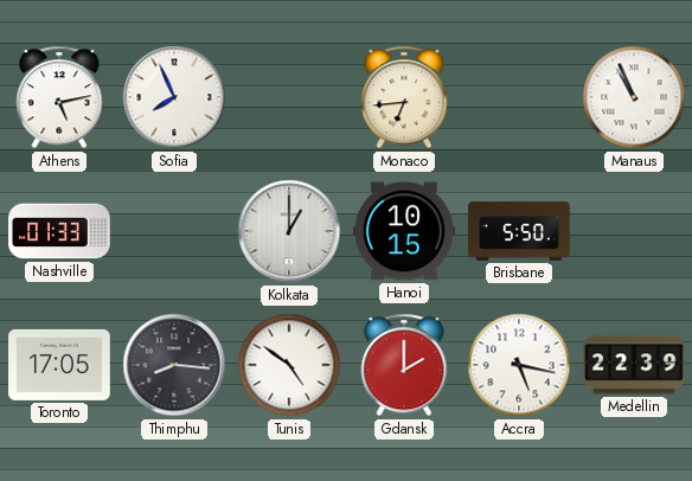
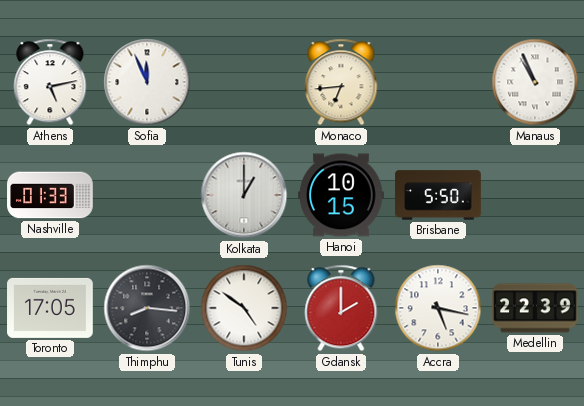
Sofia: 7:56 -> 11:56
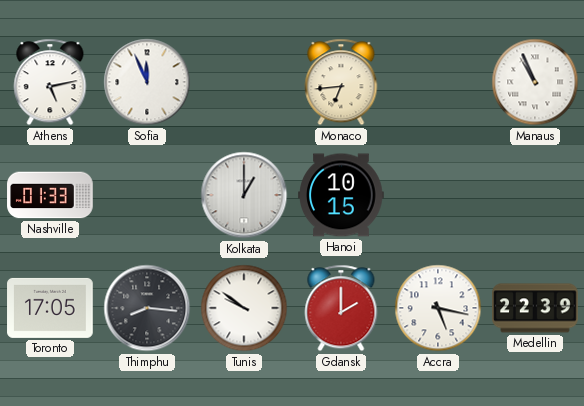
Brisbane: 5:50 -> none
Tunis: 4:51 -> 9:51
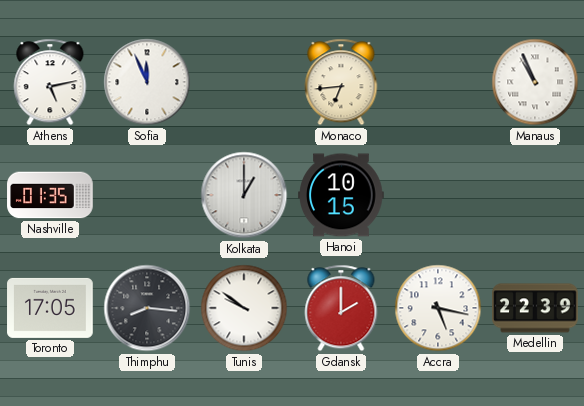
Nashville: 01:33 -> 01:35
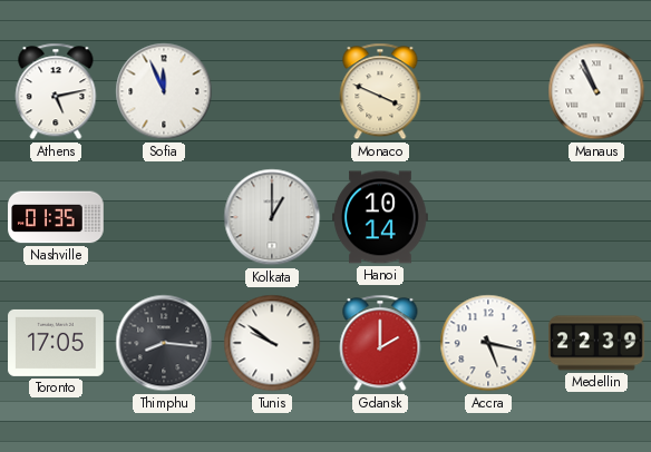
Monaco: 6:44 -> 3:49
Hanoi: 10:15 -> 10:14
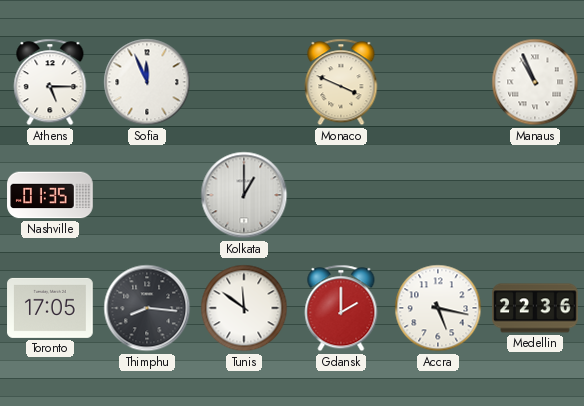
Athens: 5:13 -> 5:15
Hanoi: 10:14 -> none
Tunis: 9:51 -> 11:51
Medellin: 22:39 -> 22:36
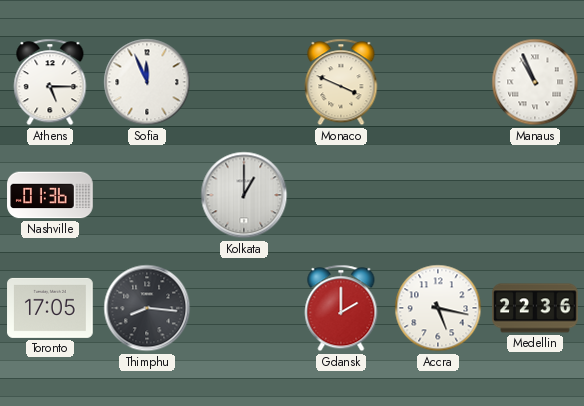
Nashville: 01:35 -> 01:36
Tunis: 11:51 -> none
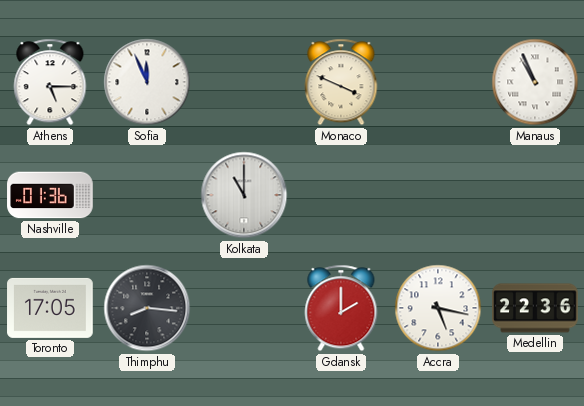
Kolkata: 1:00 -> 11:00
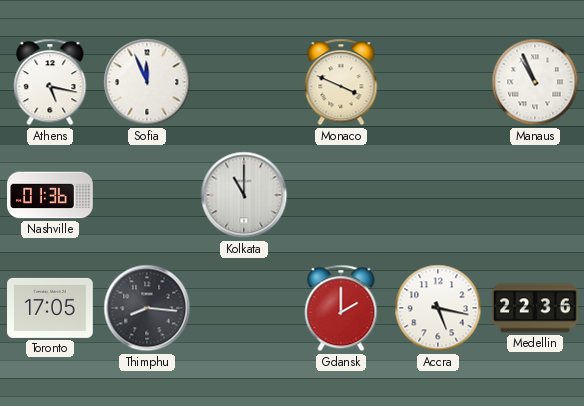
Athens: 5:15 -> 5:17
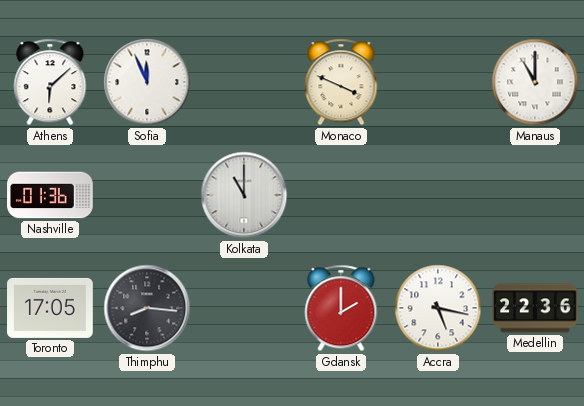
Athens: 5:17 -> 6:08
Manaus: 10:56 -> 11:00
